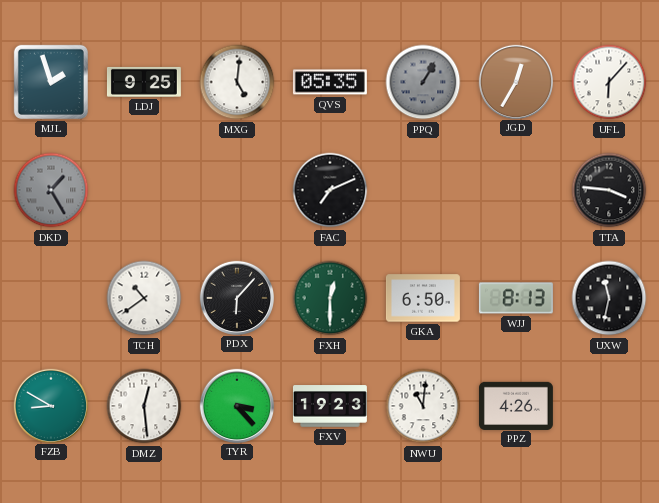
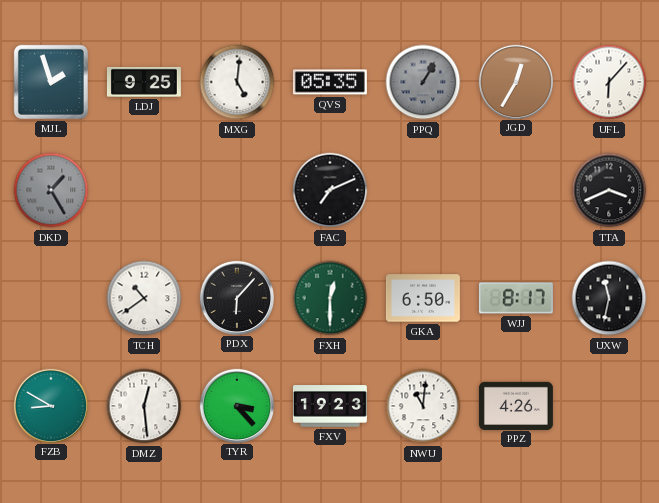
TTA: 3:46 -> 3:41
WJJ: 8:13 -> 8:17
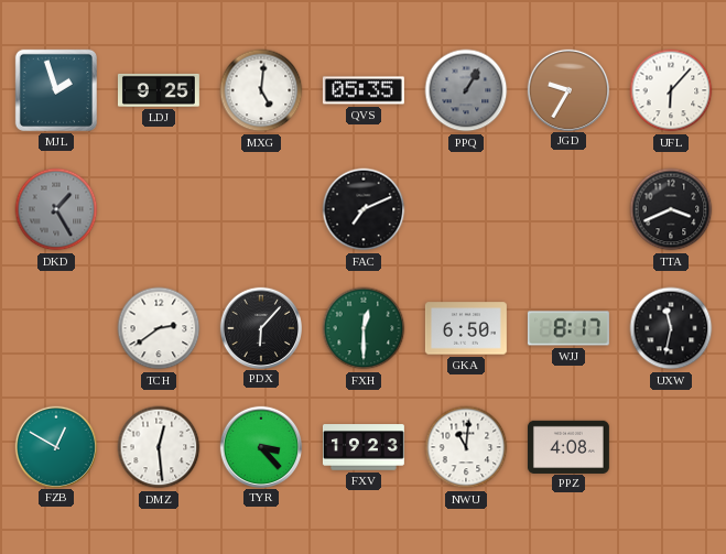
JGD: 12:35 -> 9:35
TCH: 10:39 -> 2:39
FZB: 8:50 -> 12:50
PPZ: 4:26 -> 4:08
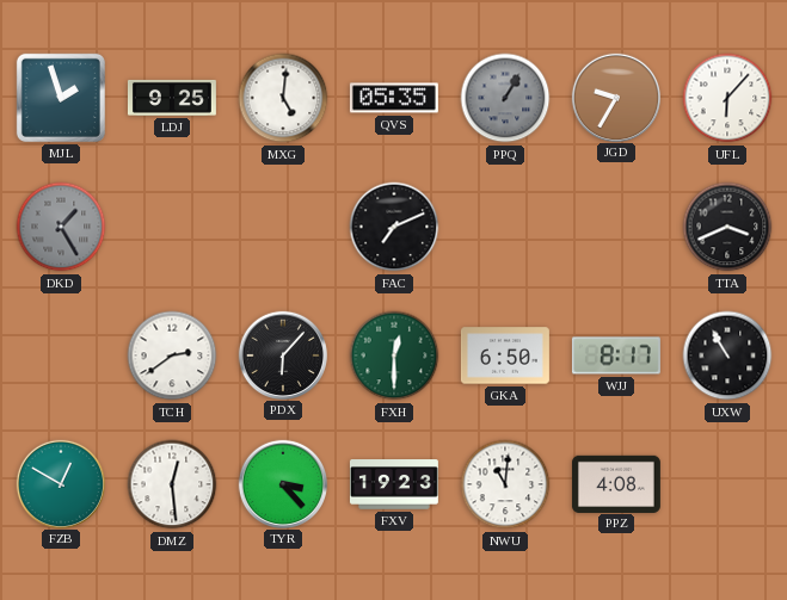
UXW: 11:32 -> 10:55
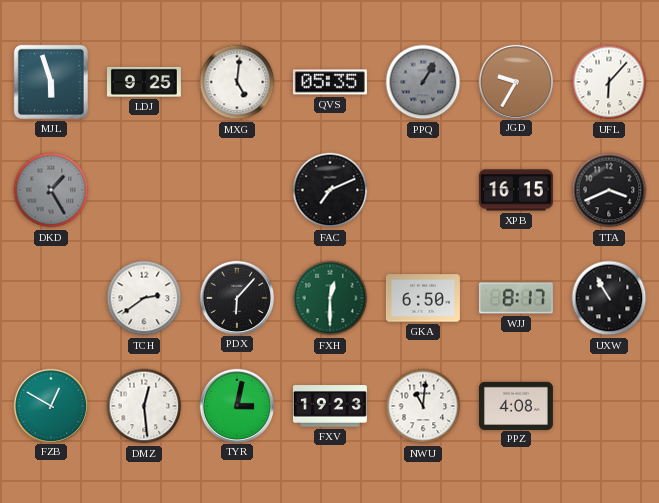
MJL: 1:57 -> 5:57
XPB: none -> 16:15
TYR: 3:23 -> 3:02
